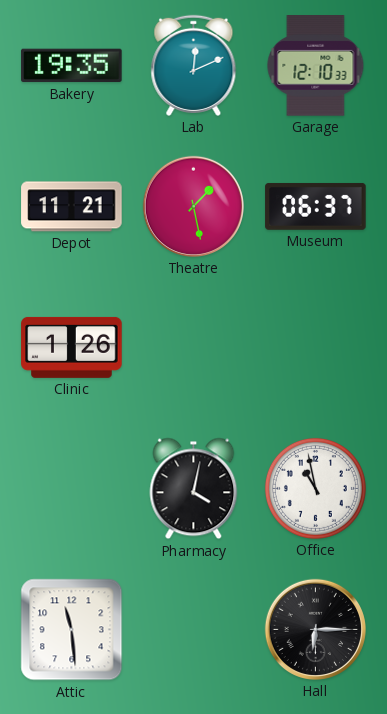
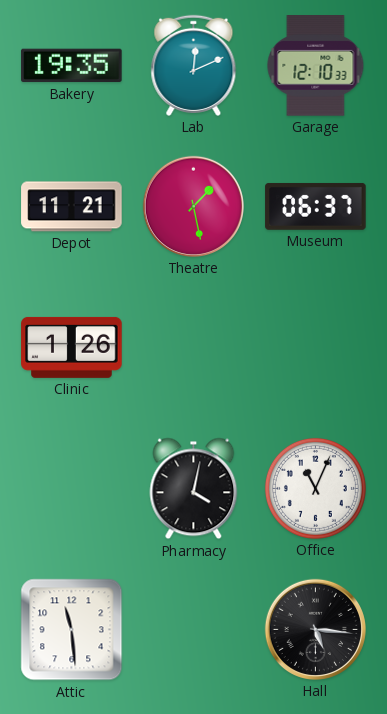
Office: 10:58 -> 11:04
Hall: 6:15 -> 5:16
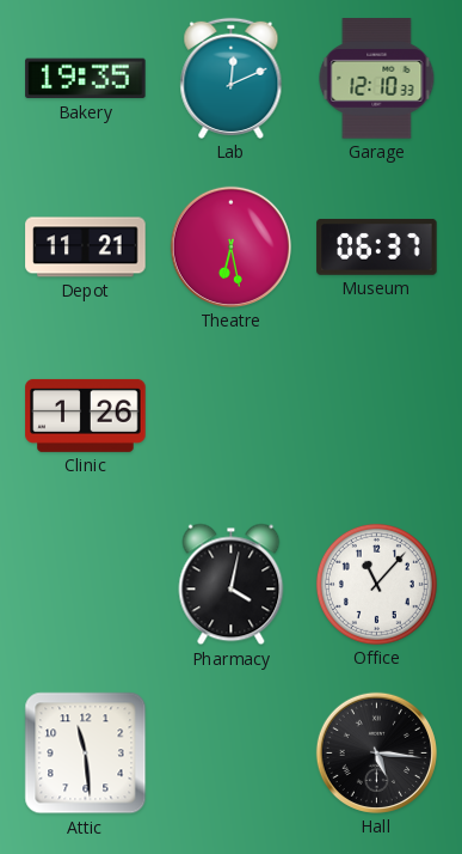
Theatre: 1:28 -> 6:28
Office: 11:04 -> 11:07
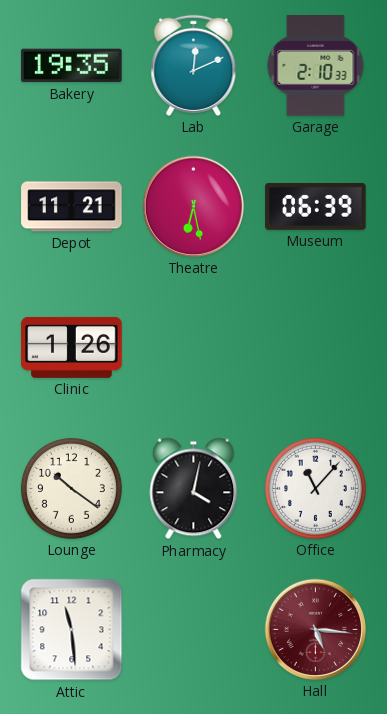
Garage: 12:10 -> 2:10
Museum: 06:37 -> 06:39
Lounge: none -> 10:21
Hall dial: black -> burgundy
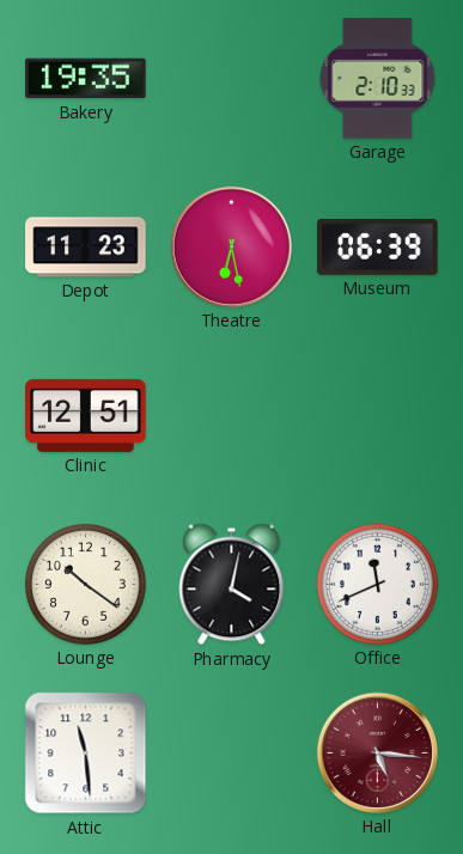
Lab: 12:11 -> none
Depot: 11:21 -> 11:23
Clinic: 1:26 -> 12:51
Office: 11:07 -> 11:41
